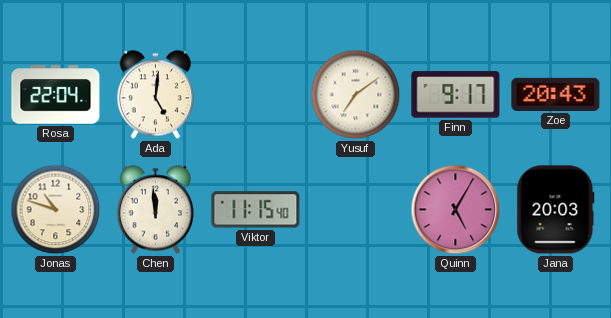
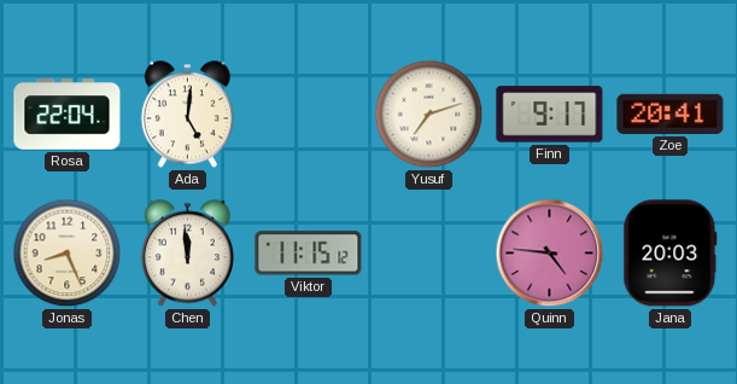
Yusuf: 7:09 -> 7:12
Zoe: 20:43 -> 20:41
Jonas: 10:48 -> 8:26
Viktor: 11:15:40 -> 11:15:12
Quinn: 5:05 -> 4:46
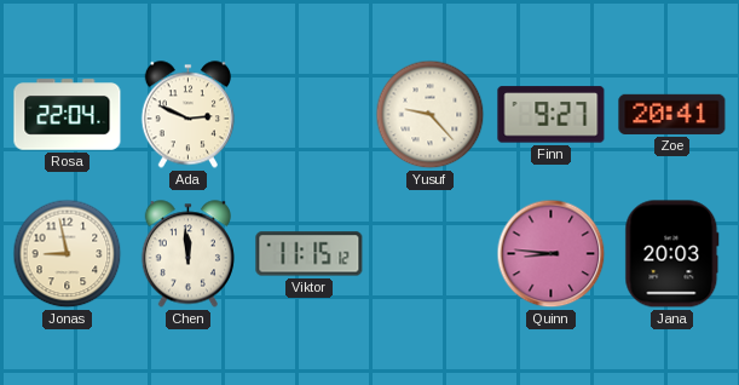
Ada: 5:01 -> 2:49
Yusuf: 7:12 -> 9:23
Finn: 9:17 -> 9:27
Jonas: 8:26 -> 8:58
Quinn: 4:46 -> 8:46
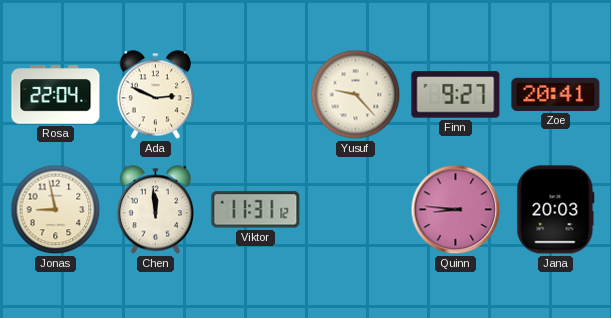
Viktor: 11:15 -> 11:31
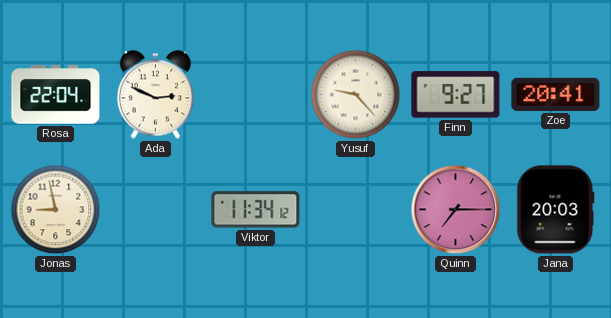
Chen: 11:59 -> none
Viktor: 11:31 -> 11:34
Quinn: 8:46 -> 7:15
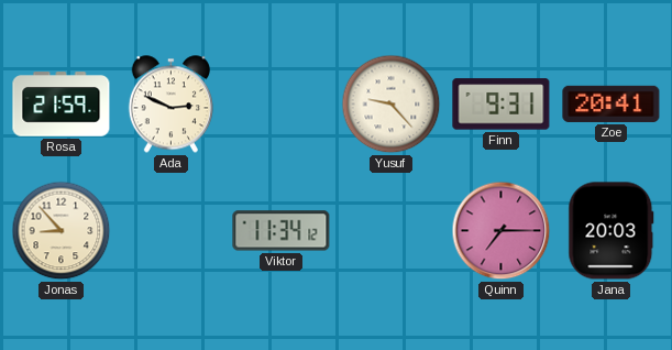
Rosa: 22:04 -> 21:59
Finn: 9:27 -> 9:31
Jonas: 8:58 -> 8:53
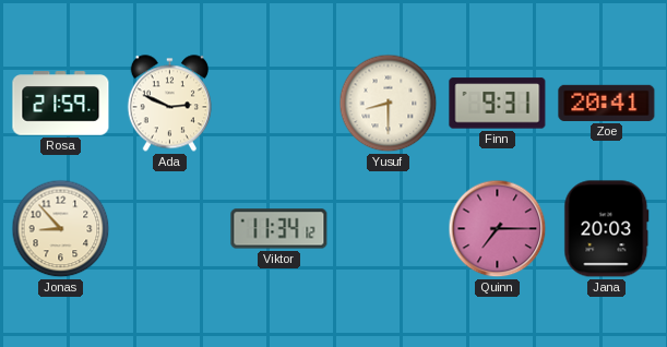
Yusuf: 9:23 -> 8:30
